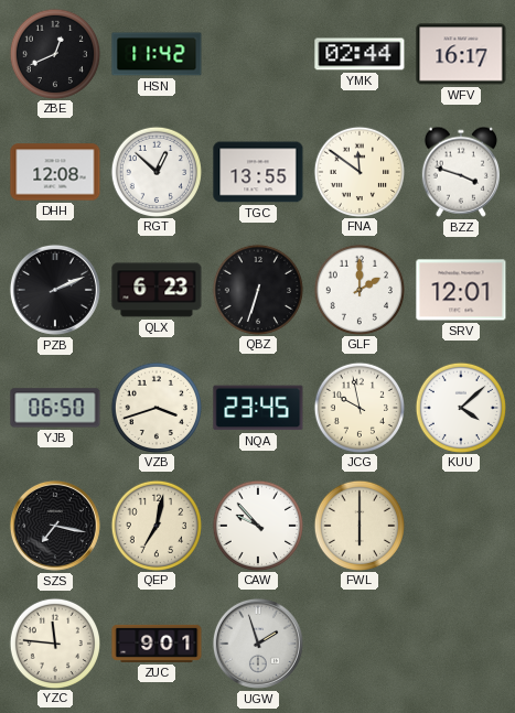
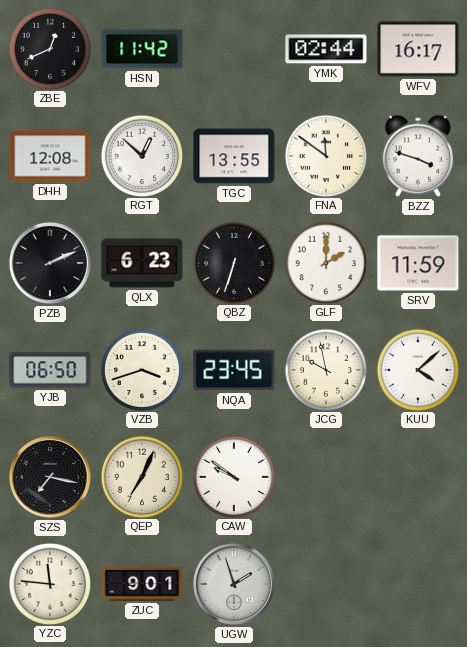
SRV: 12:01 -> 11:59
QEP: 7:02 -> 7:04
CAW: 9:53 -> 9:51
FWL: 6:00 -> none
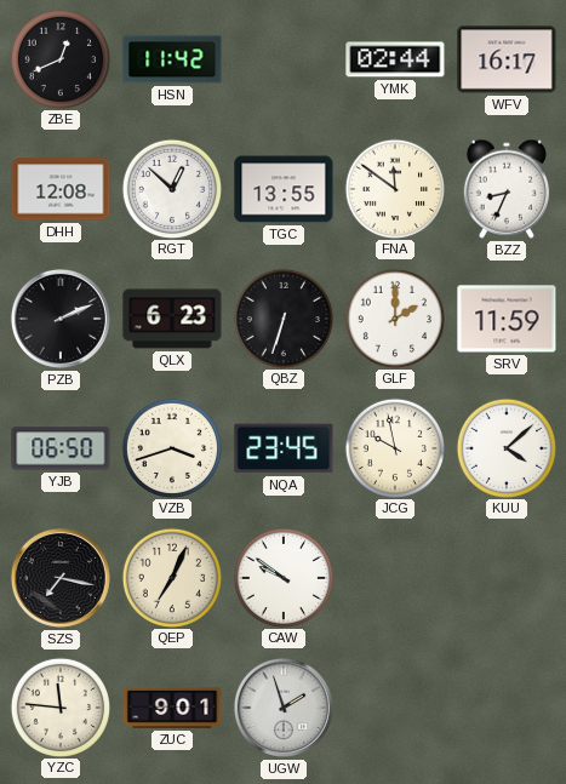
BZZ: 3:48 -> 8:34
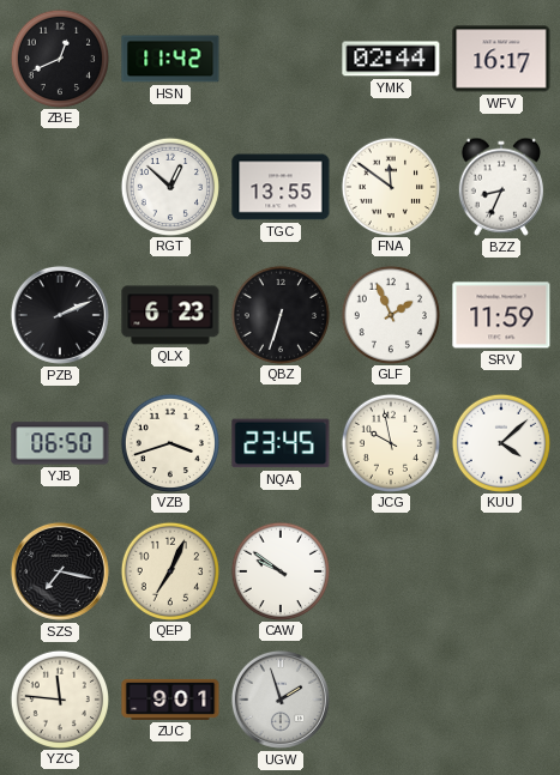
DHH: 12:08 -> none
GLF: 2:00 -> 1:56
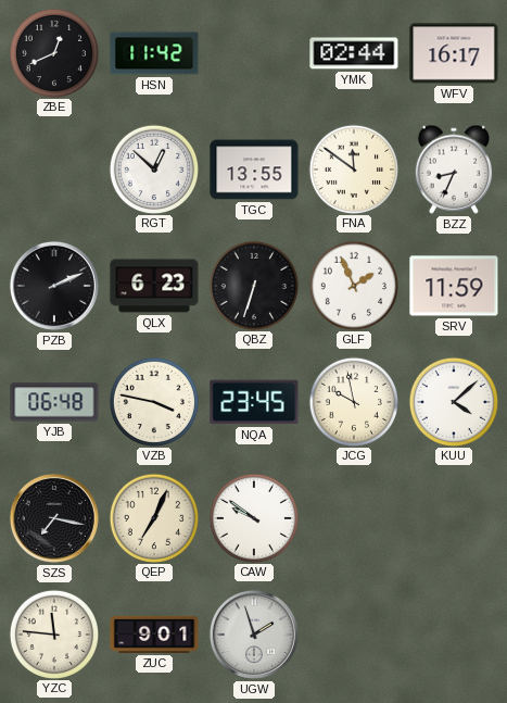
YJB: 06:50 -> 06:48
VZB: 3:42 -> 3:47
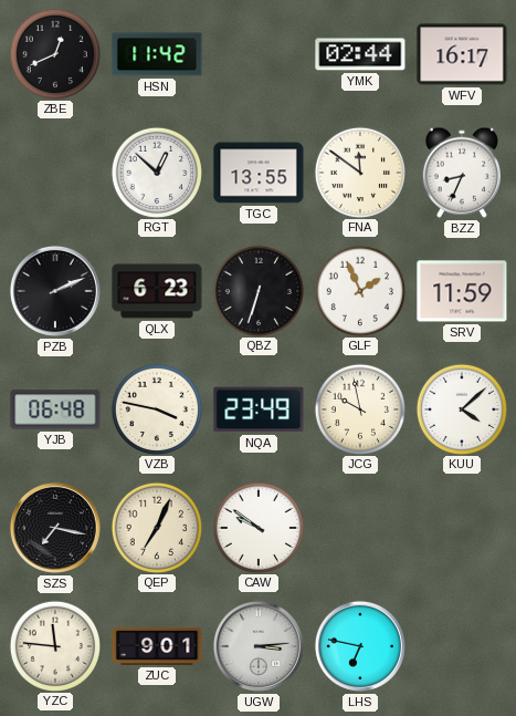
NQA: 23:45 -> 23:49
UGW: 1:57 -> 3:14
LHS: none -> 6:47
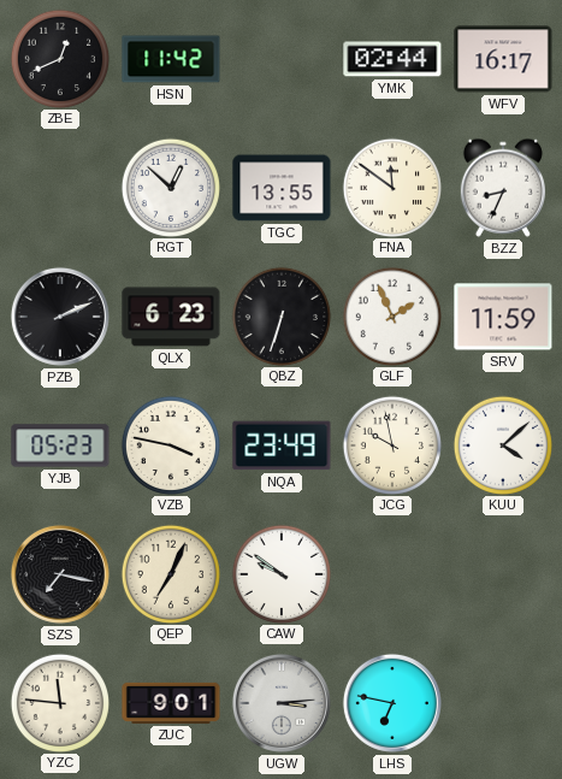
YJB: 06:48 -> 05:23
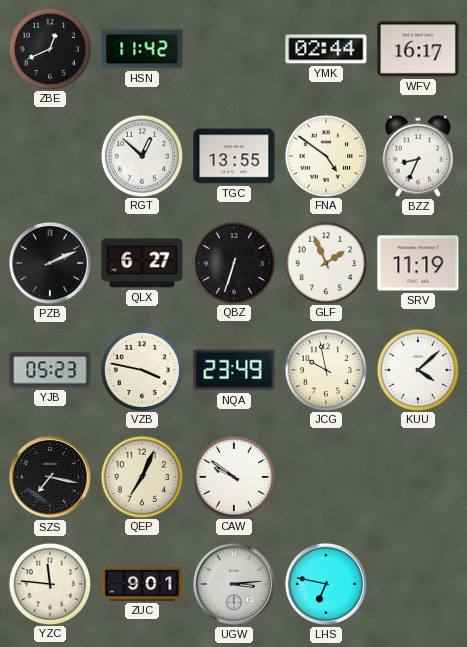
FNA: 11:51 -> 4:51
QLX: 6:23 -> 6:27
SRV: 11:59 -> 11:19
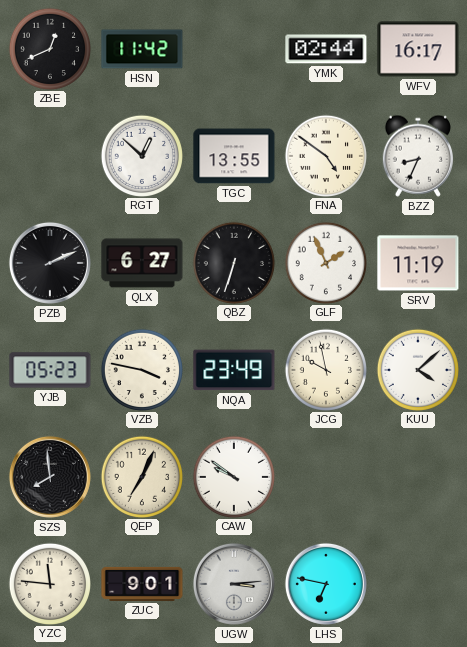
SZS: 7:17 -> 7:59
